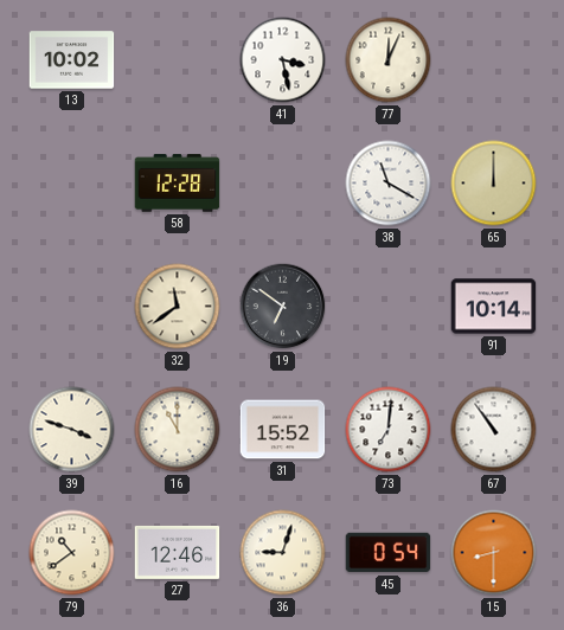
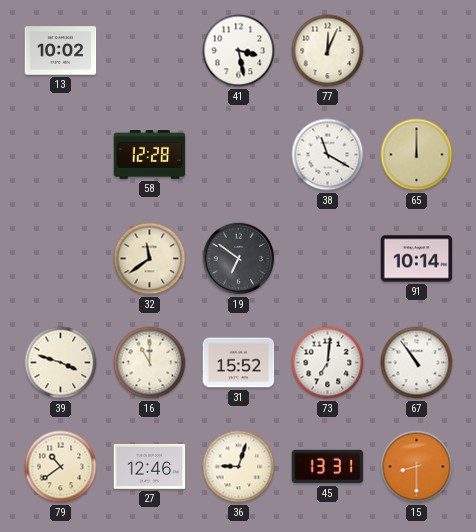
45: 0:54 -> 13:31
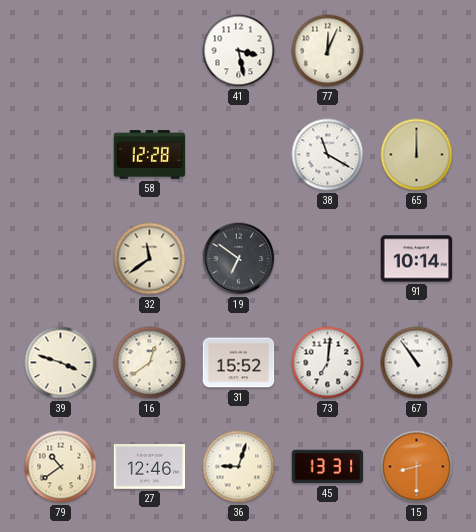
13: 10:02 -> none
16: 11:00 -> 12:39
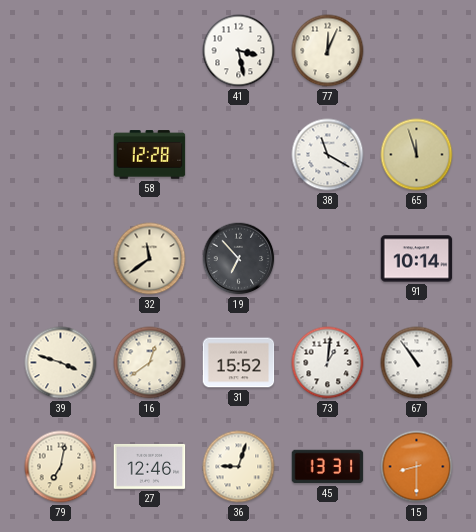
65: 12:00 -> 11:57
19: 6:51 -> 6:53
73: 7:01 -> 1:01
79: 10:39 -> 7:02
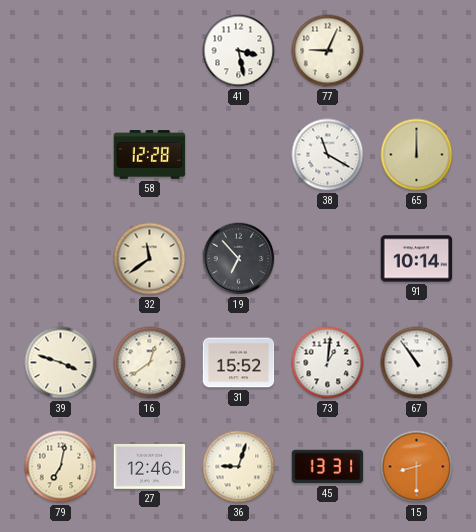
77: 12:04 -> 9:04
65: 11:57 -> 12:00
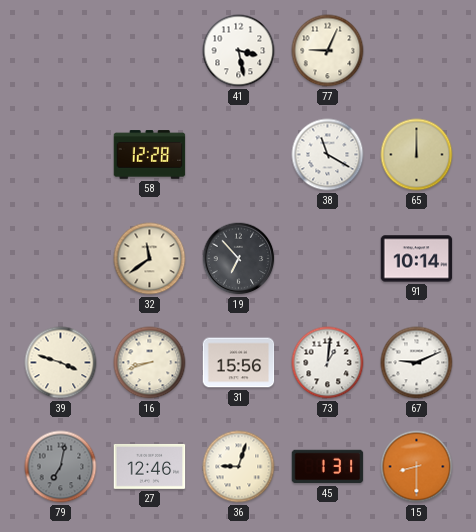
16: 12:39 -> 8:42
31: 15:52 -> 15:56
67: 10:54 -> 9:11
79 dial: cream -> grey
45: 13:31 -> 1:31
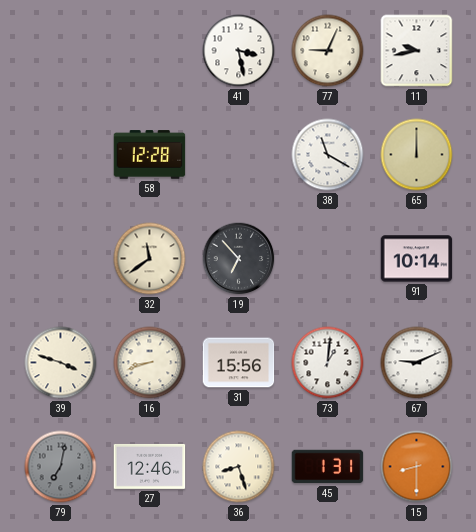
11: none -> 9:43
36: 9:03 -> 8:27
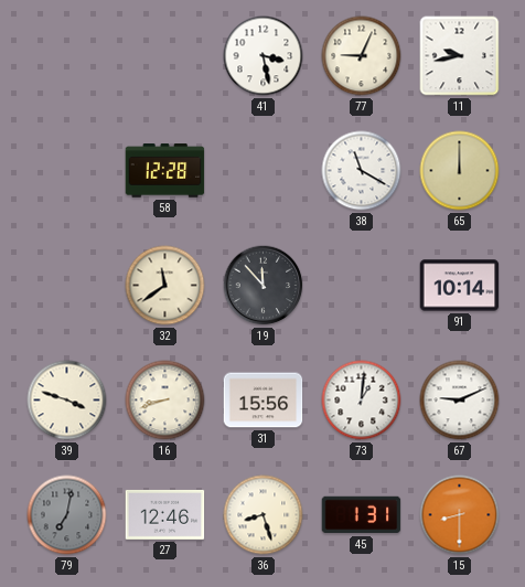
19: 6:53 -> 11:53
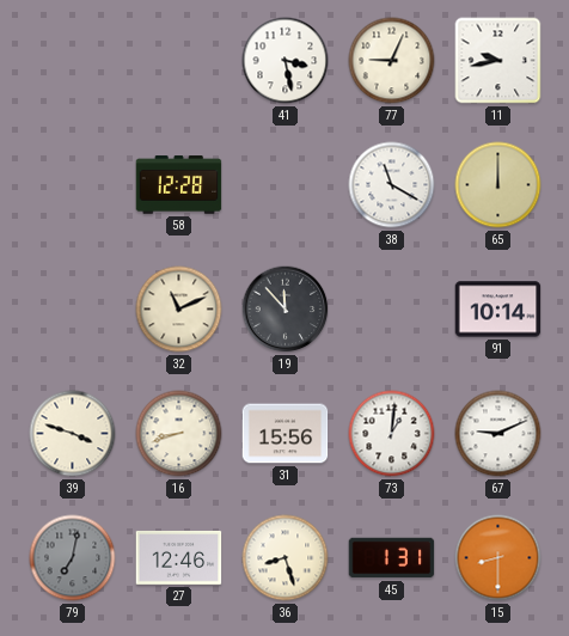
32: 11:39 -> 11:11
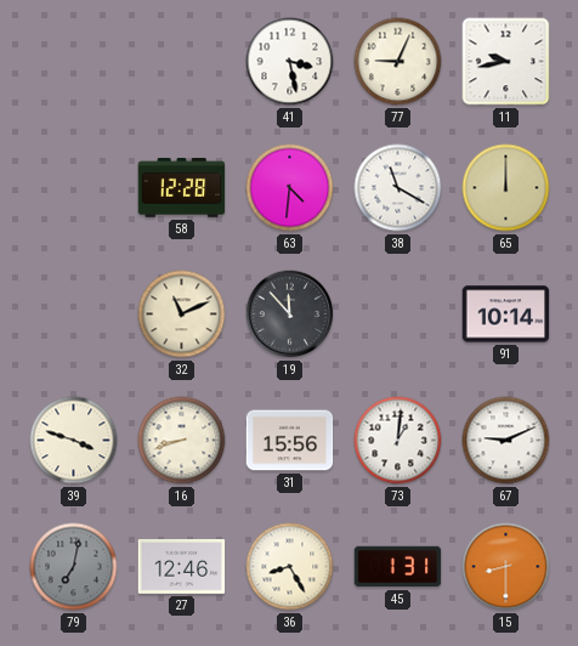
63: none -> 4:31
36: 8:27 -> 8:25
